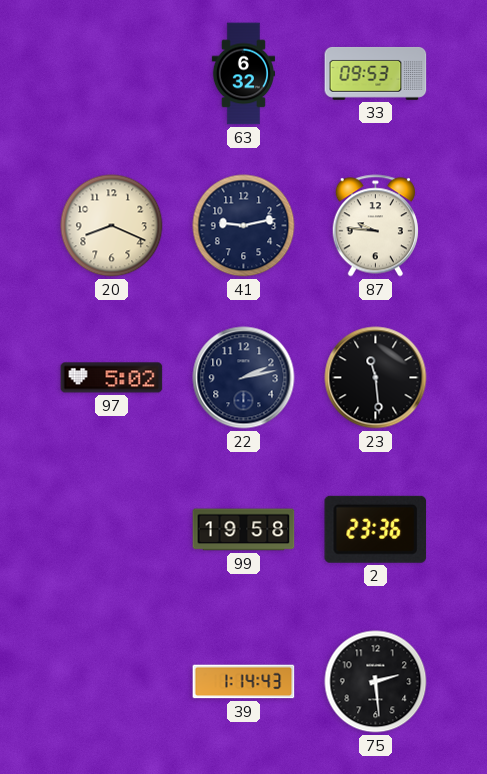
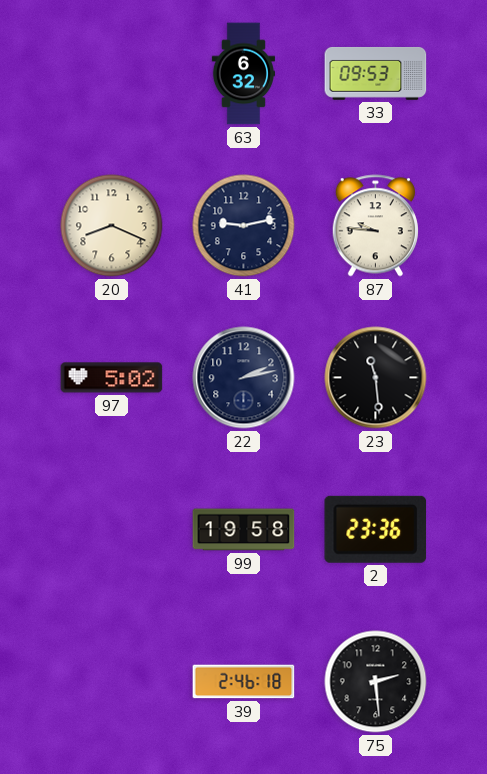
39: 1:14 -> 2:46
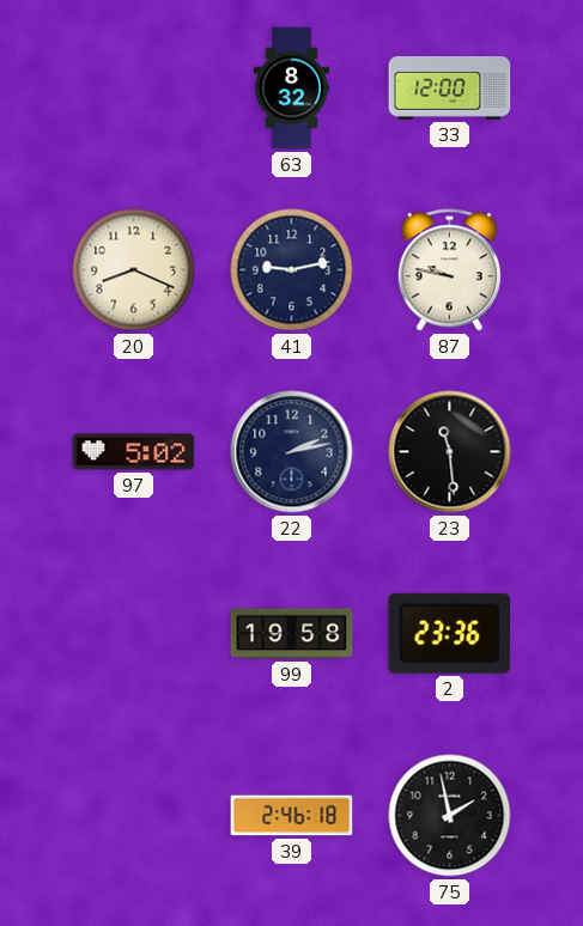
63: 6:32 -> 8:32
33: 09:53 -> 12:00
87: 9:46 -> 9:47
75: 2:29 -> 1:58
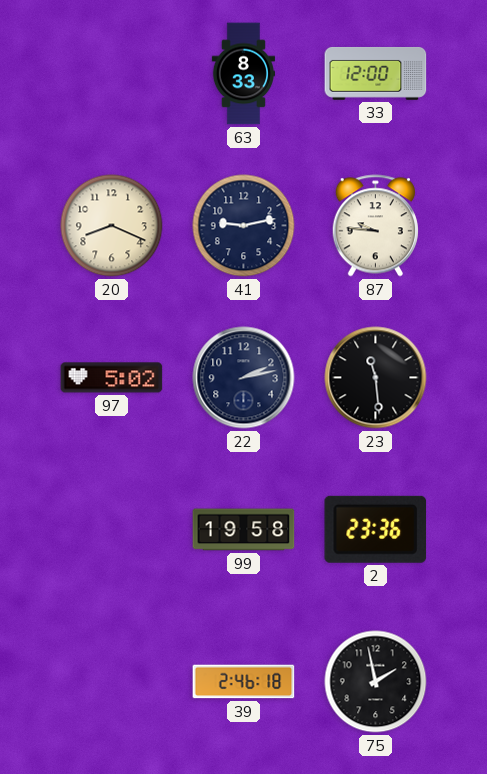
63: 8:32 -> 8:33
87: 9:47 -> 9:46
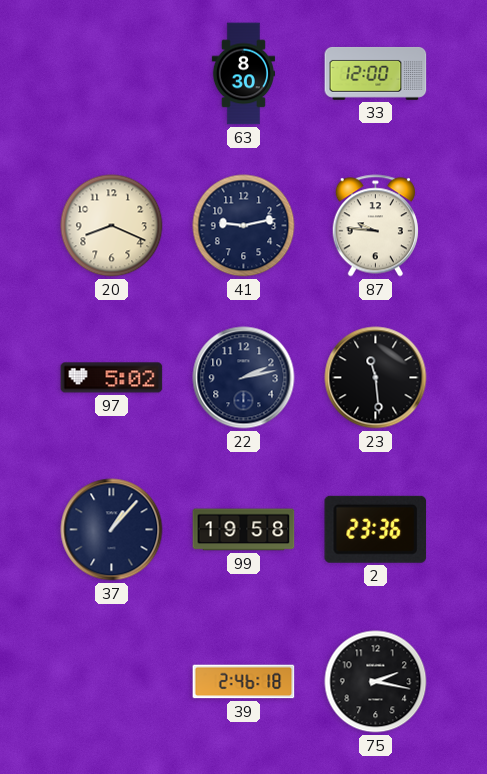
63: 8:33 -> 8:30
37: none -> 1:07
75: 1:58 -> 2:17
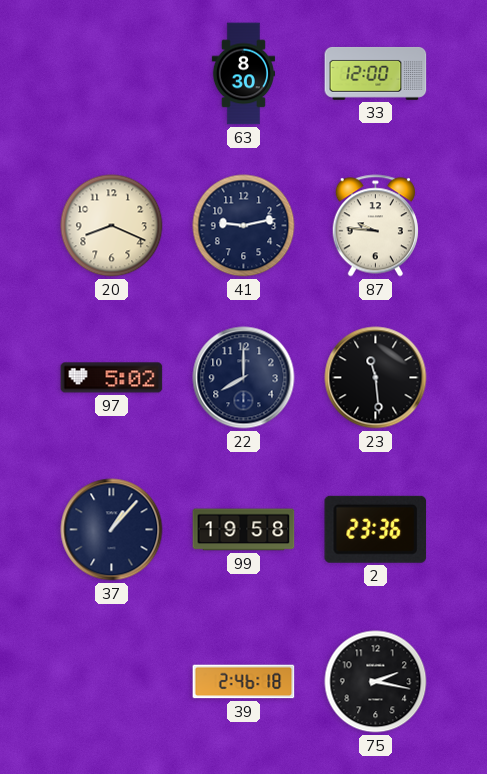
22: 2:13 -> 8:00
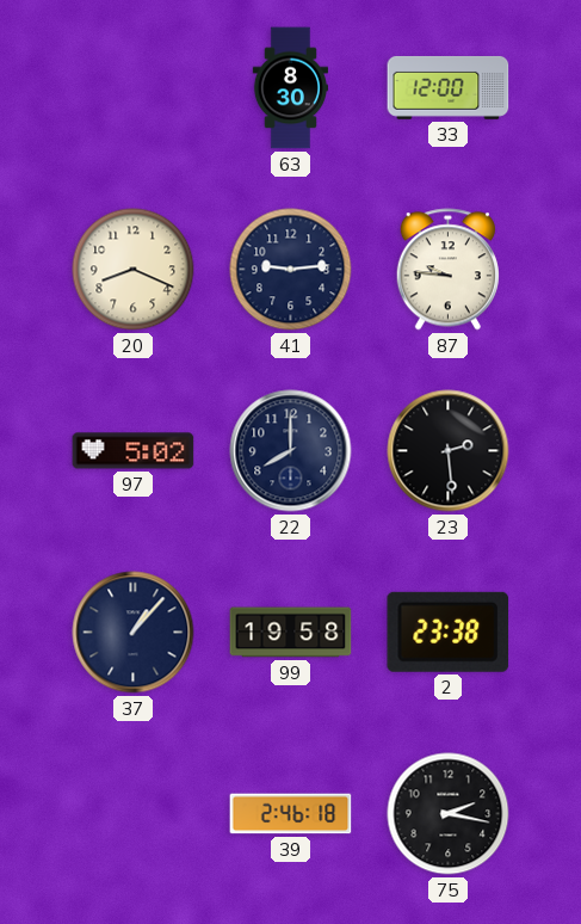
41: 9:13 -> 9:14
23: 11:29 -> 2:29
2: 23:36 -> 23:38
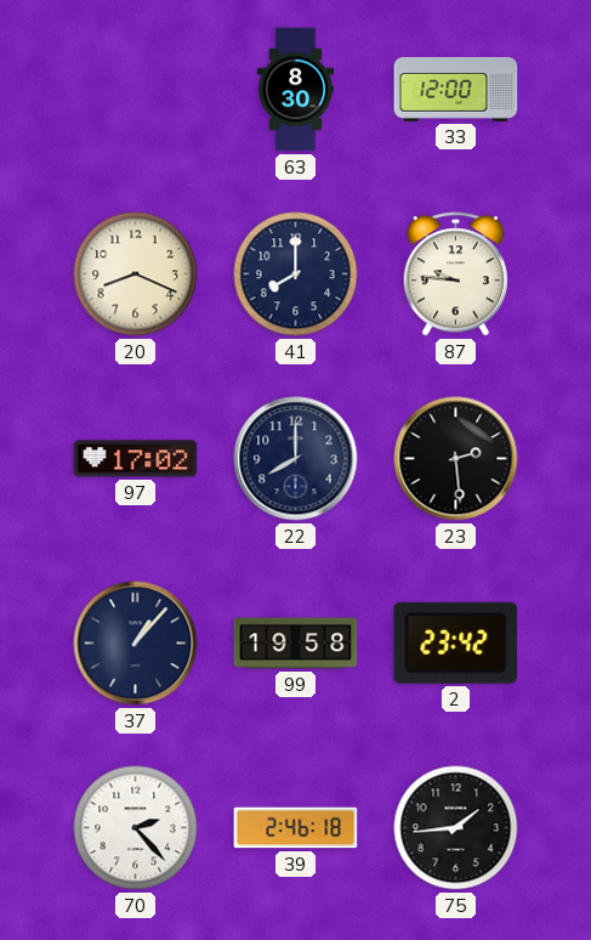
41: 9:14 -> 8:00
97: 5:02 -> 17:02
2: 23:38 -> 23:42
70: none -> 2:23
75: 2:17 -> 1:44
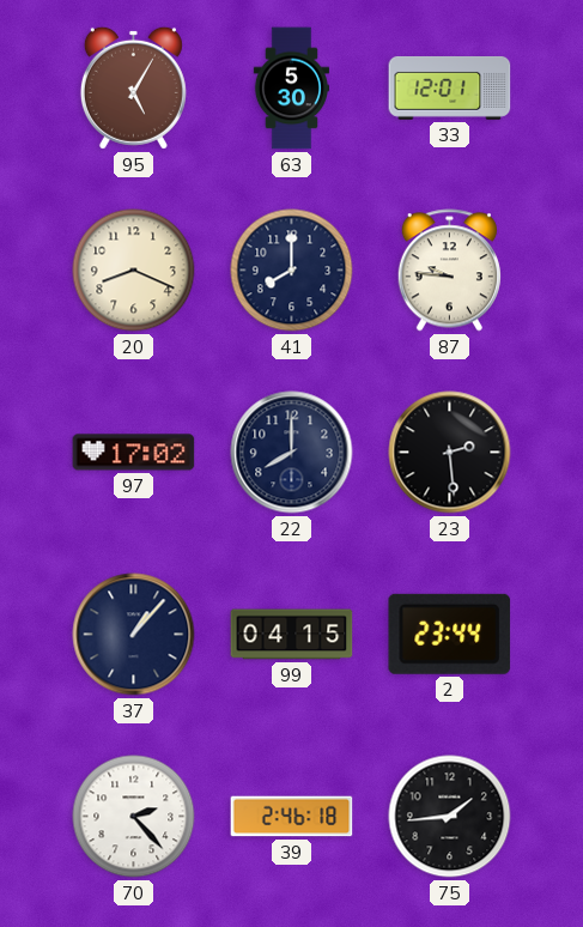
95: none -> 5:05
63: 8:30 -> 5:30
33: 12:00 -> 12:01
99: 19:58 -> 04:15
2: 23:42 -> 23:44
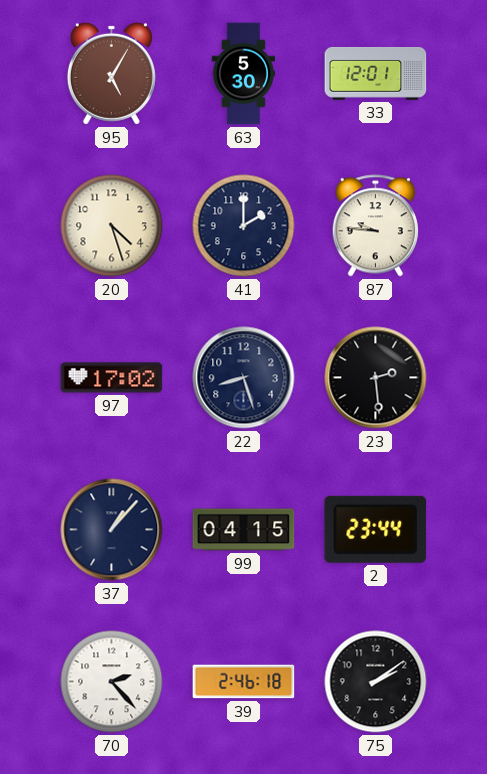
20: 8:19 -> 4:27
41: 8:00 -> 2:00
22: 8:00 -> 8:27
75: 1:44 -> 2:09
